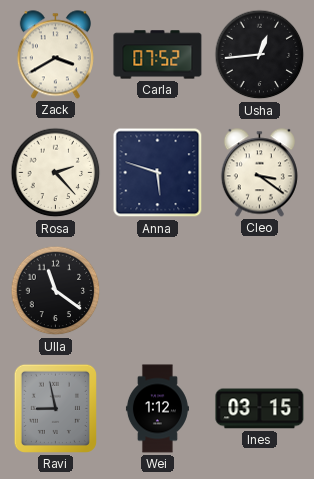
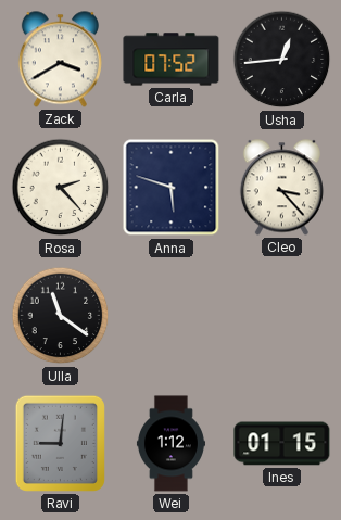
Cleo: 3:21 -> 3:23
Ravi: 8:58 -> 9:01
Ines: 03:15 -> 01:15
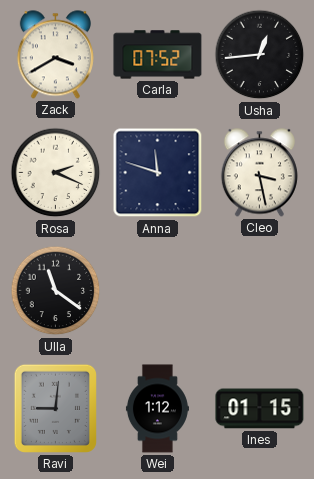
Rosa: 2:23 -> 2:19
Anna: 5:48 -> 11:48
Cleo: 3:23 -> 3:28
